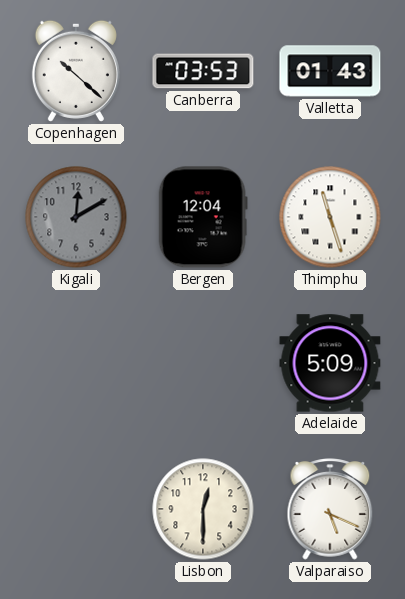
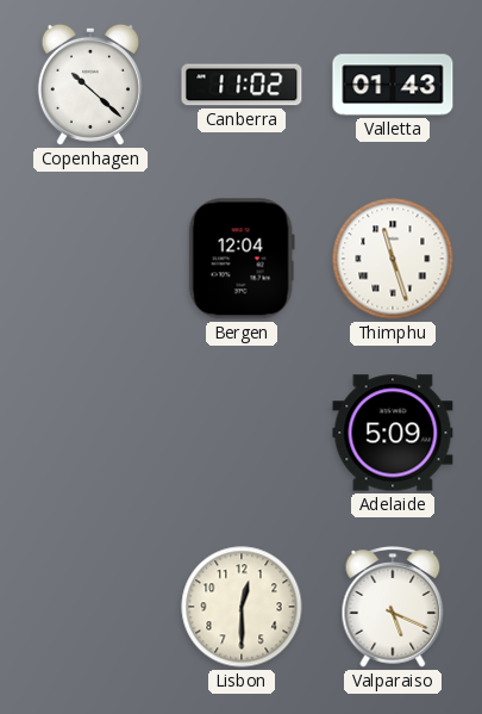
Canberra: 03:53 -> 11:02
Kigali: 12:10 -> none
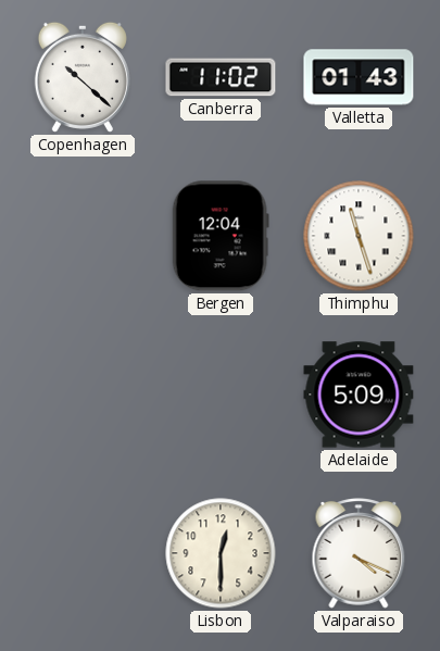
Valparaiso: 5:19 -> 4:19
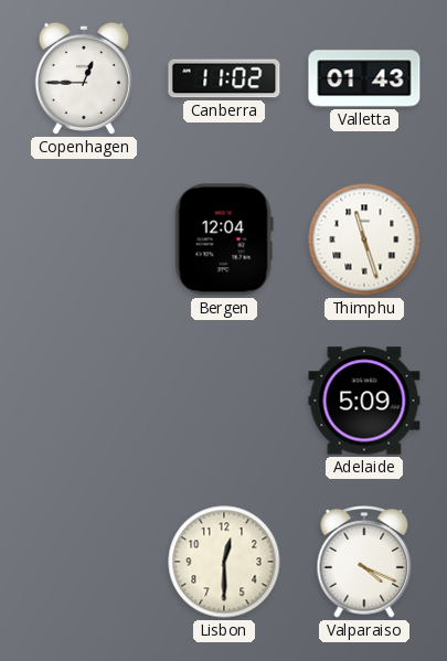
Copenhagen: 10:22 -> 12:45
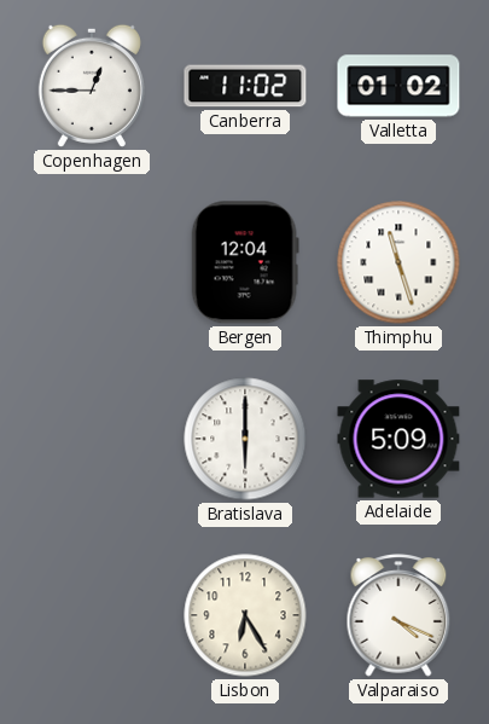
Valletta: 01:43 -> 01:02
Bratislava: none -> 6:00
Lisbon: 12:30 -> 6:25
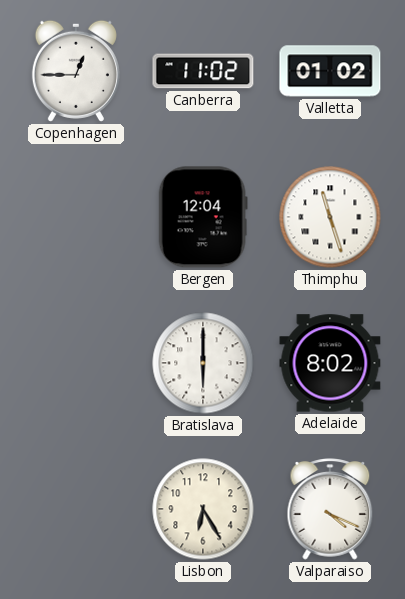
Adelaide: 5:09 -> 8:02
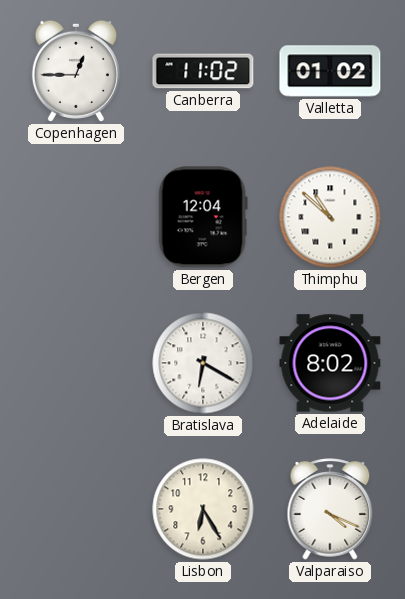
Thimphu: 11:27 -> 10:52
Bratislava: 6:00 -> 6:20
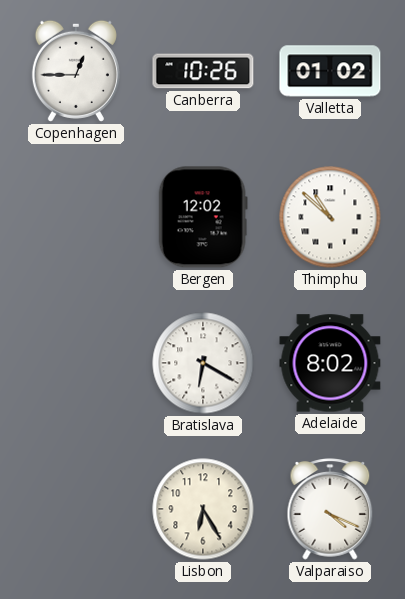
Canberra: 11:02 -> 10:26
Bergen: 12:04 -> 12:02
